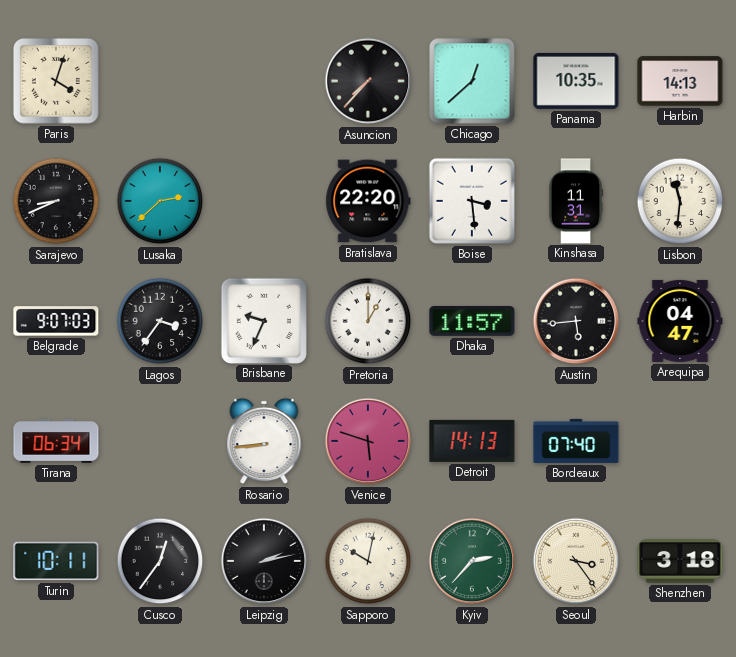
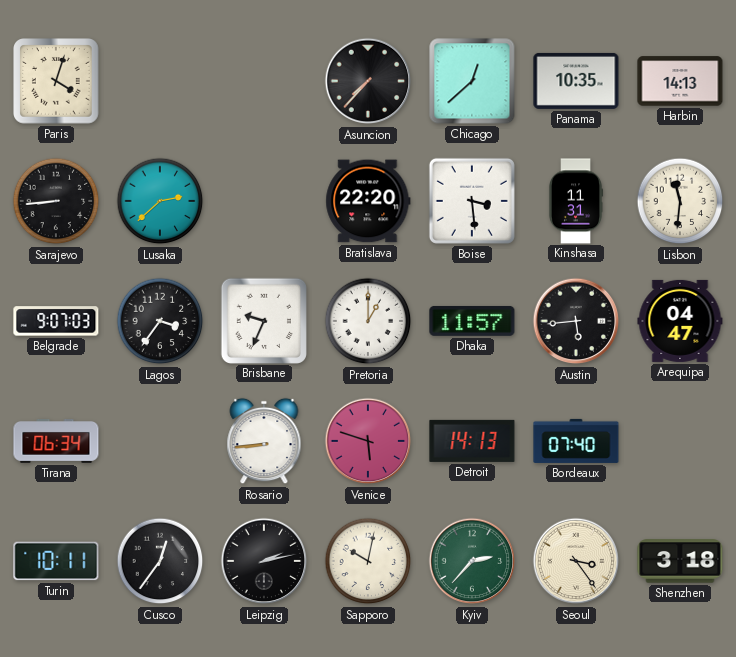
Sarajevo: 8:41 -> 8:44
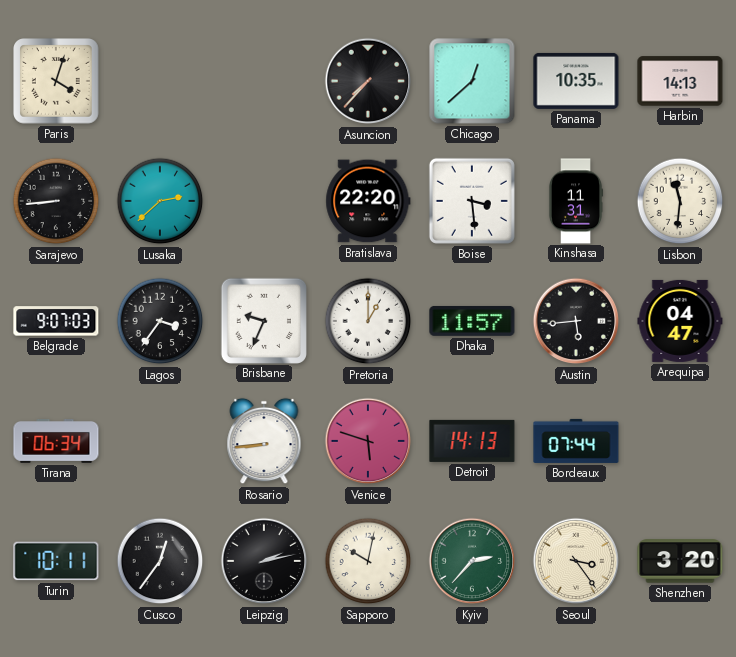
Bordeaux: 07:40 -> 07:44
Shenzhen: 3:18 -> 3:20
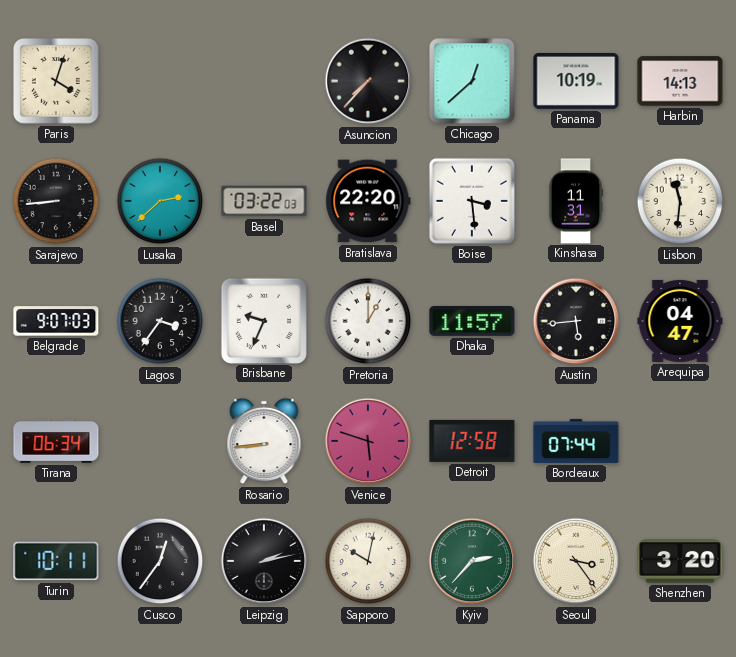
Panama: 10:35 -> 10:19
Basel: none -> 03:22
Detroit: 14:13 -> 12:58
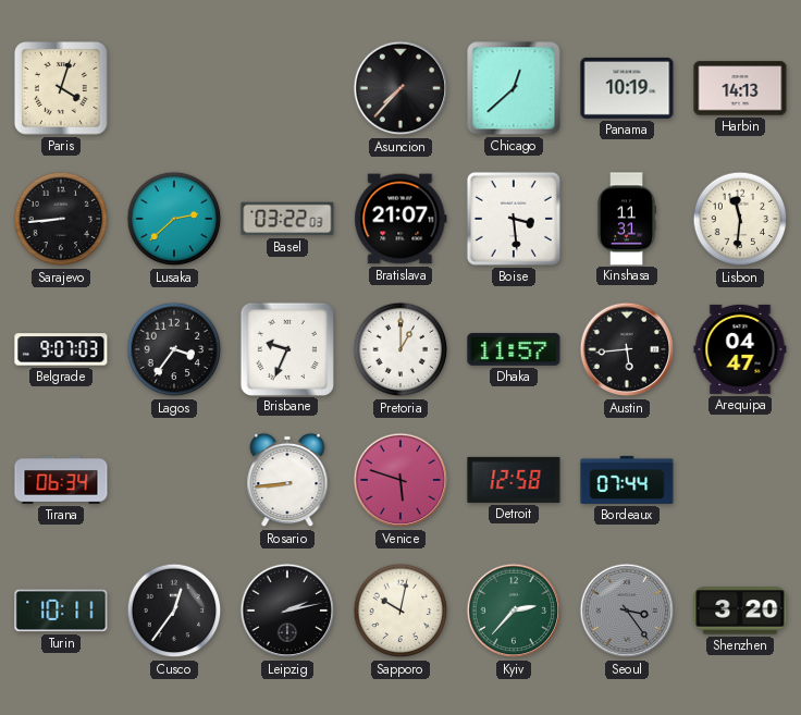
Bratislava: 22:20 -> 21:07
Seoul dial: cream -> grey
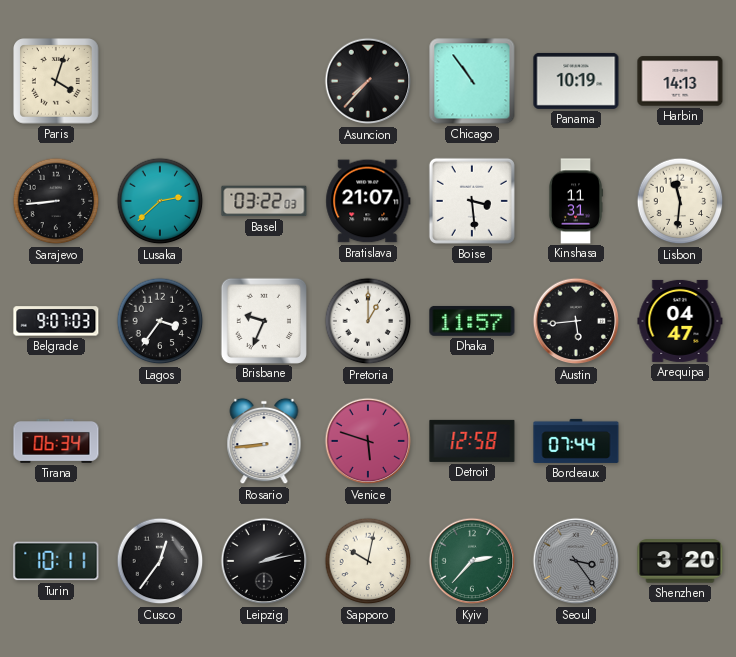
Chicago: 12:38 -> 10:54
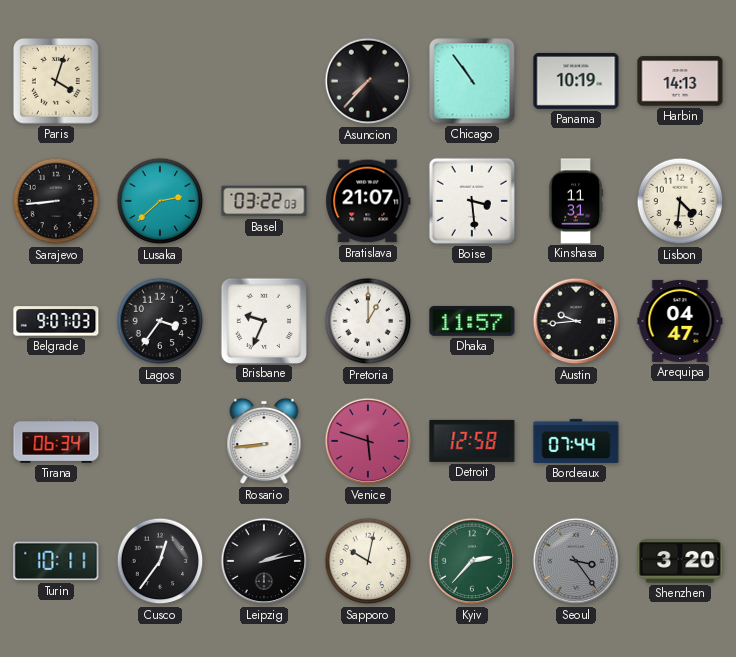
Lisbon: 11:31 -> 4:31
Austin: 5:44 -> 9:44
